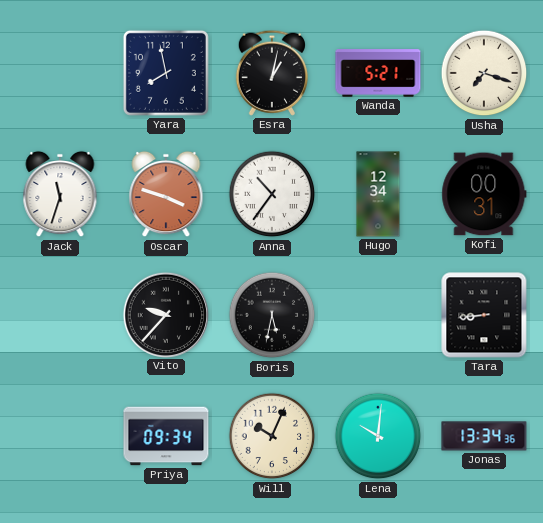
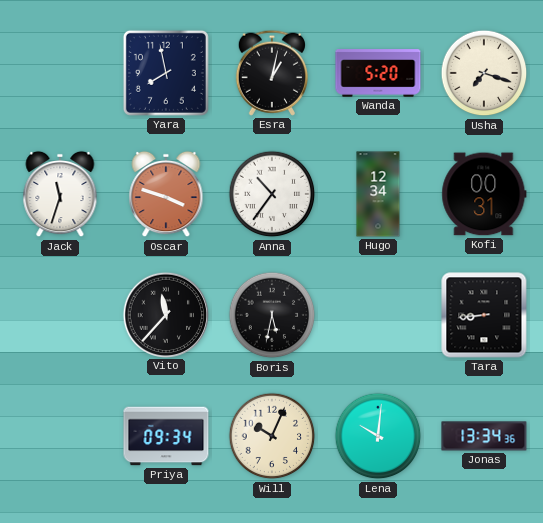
Wanda: 5:21 -> 5:20
Vito: 9:37 -> 11:37
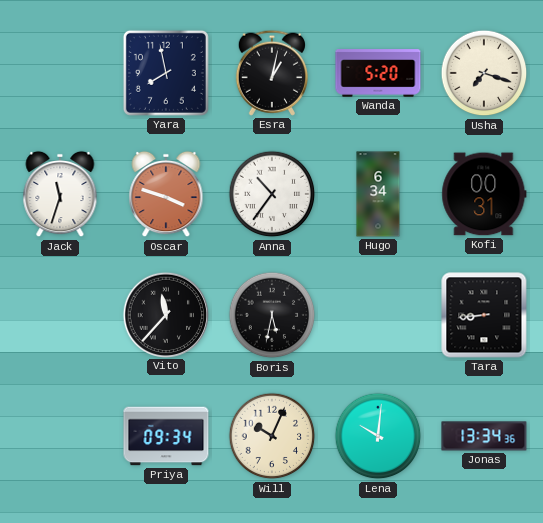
Hugo: 12:34 -> 6:34
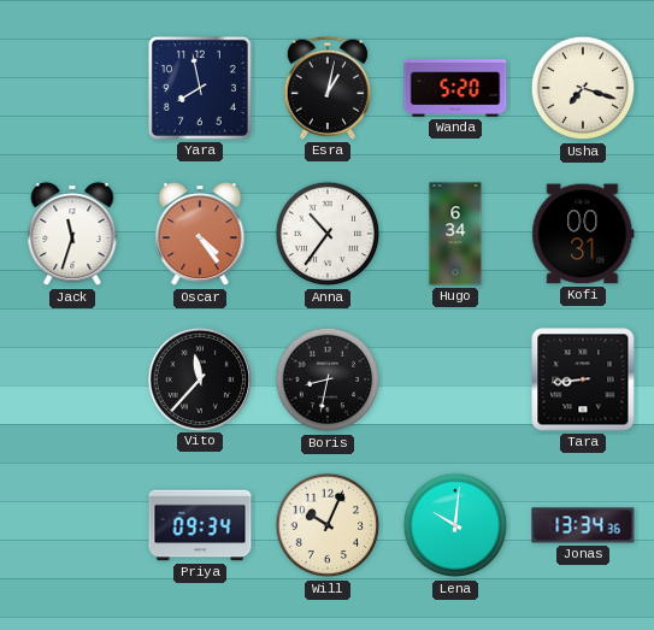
Oscar: 3:48 -> 4:24
Boris: 5:32 -> 8:32
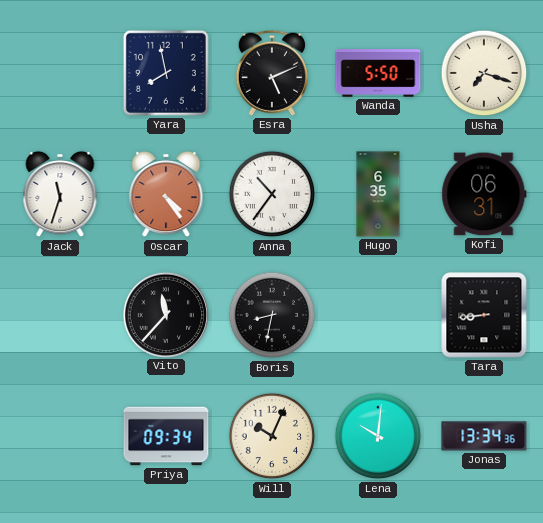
Esra: 1:02 -> 5:11
Wanda: 5:20 -> 5:50
Hugo: 6:34 -> 6:35
Kofi: 00:31 -> 06:31
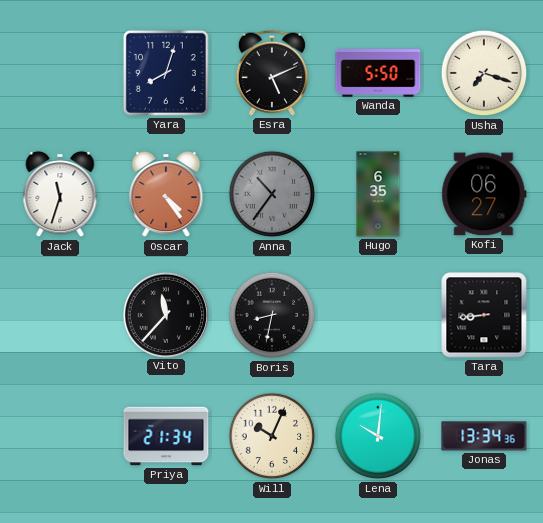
Yara: 7:58 -> 8:03
Anna dial: white -> grey
Kofi: 06:31 -> 06:27
Priya: 09:34 -> 21:34
